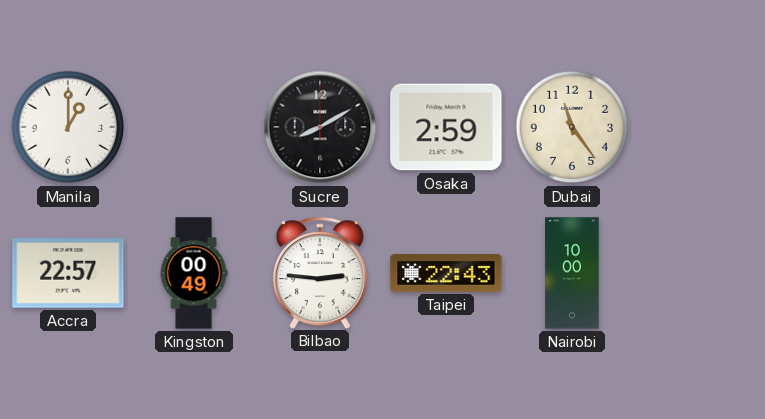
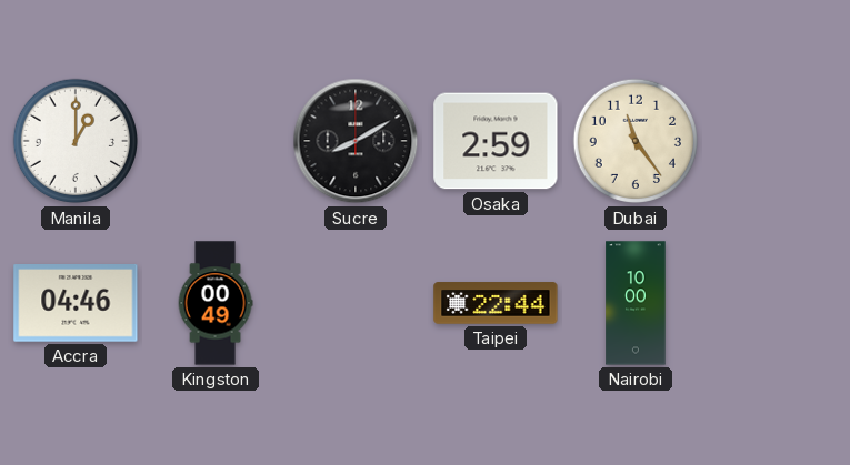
Accra: 22:57 -> 04:46
Bilbao: 2:46 -> none
Taipei: 22:43 -> 22:44
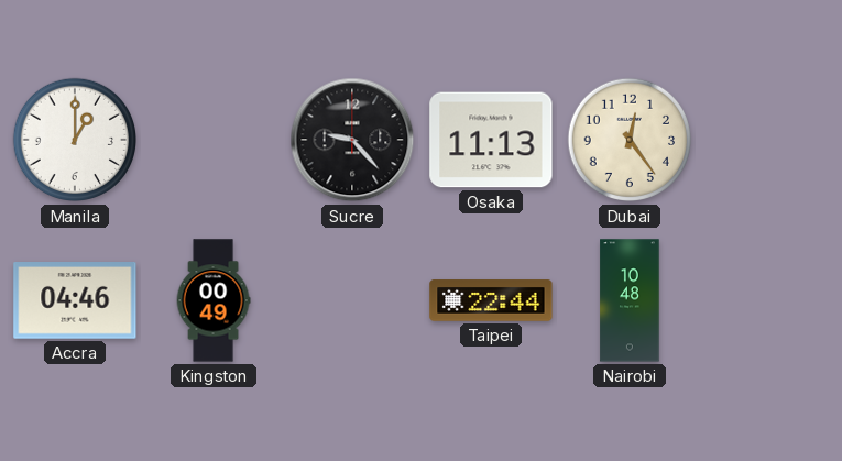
Sucre: 8:10 -> 9:23
Osaka: 2:59 -> 11:13
Dubai: 11:24 -> 12:24
Nairobi: 10:00 -> 10:48
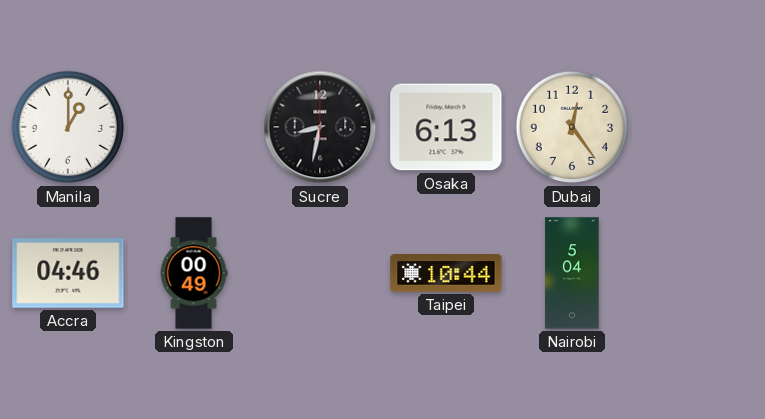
Sucre: 9:23 -> 8:32
Osaka: 11:13 -> 6:13
Taipei: 22:44 -> 10:44
Nairobi: 10:48 -> 5:04
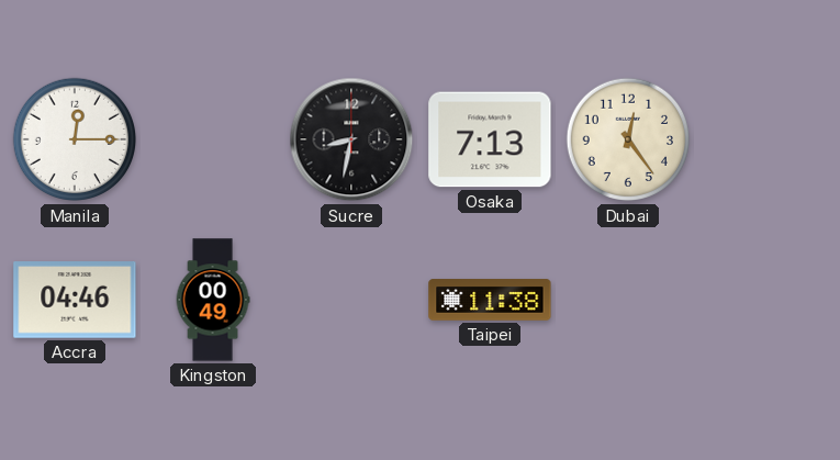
Manila: 1:00 -> 12:15
Osaka: 6:13 -> 7:13
Taipei: 10:44 -> 11:38
Nairobi: 5:04 -> none
